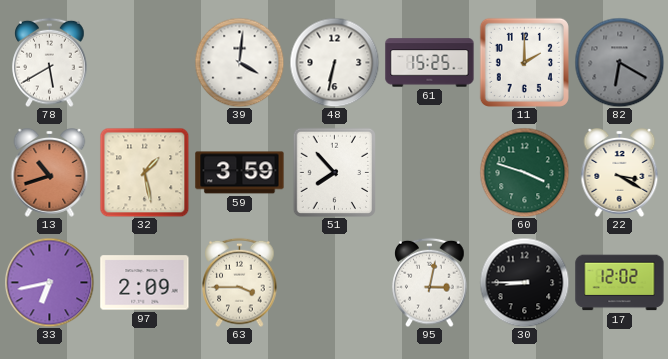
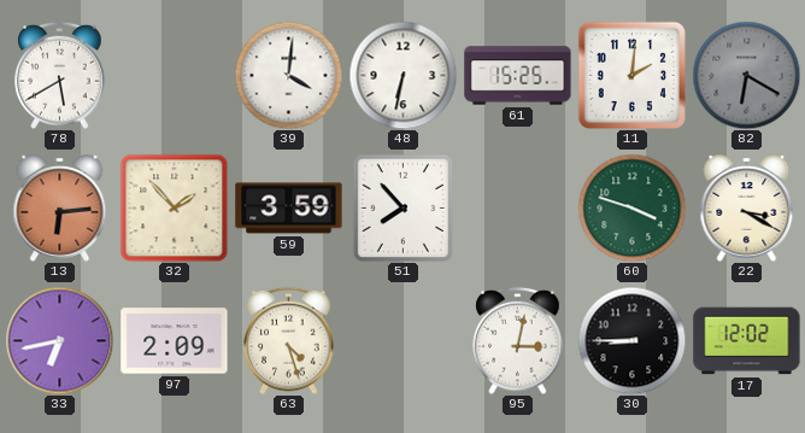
11: 2:00 -> 2:01
13: 10:42 -> 6:14
32: 1:28 -> 1:53
63: 3:45 -> 4:27
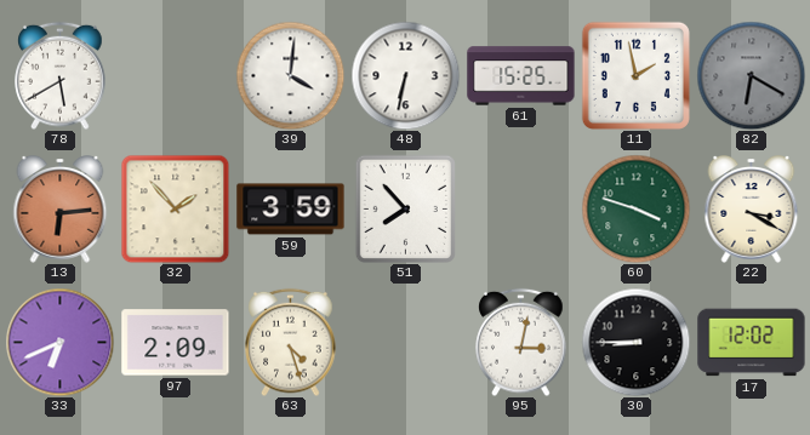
11: 2:01 -> 1:58
33: 6:43 -> 6:41
